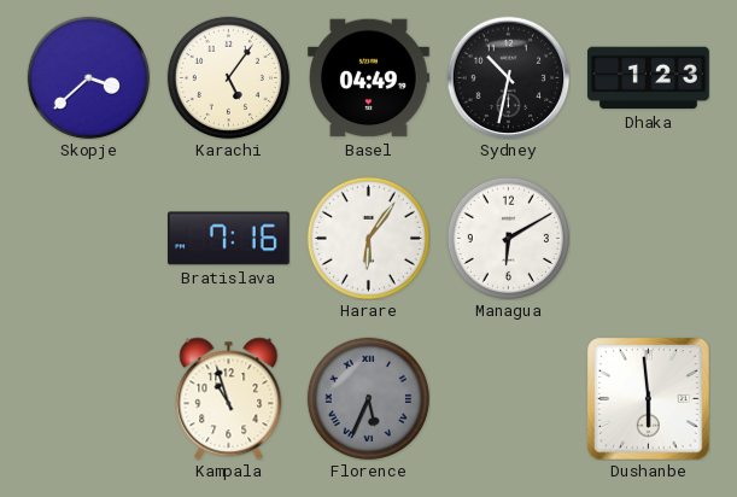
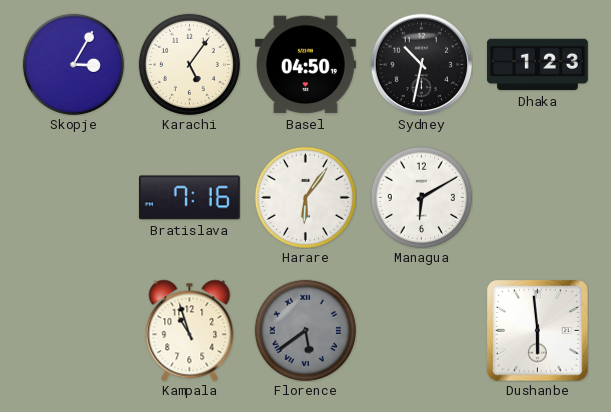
Skopje: 3:38 -> 3:05
Basel: 04:49 -> 04:50
Florence: 5:34 -> 5:39
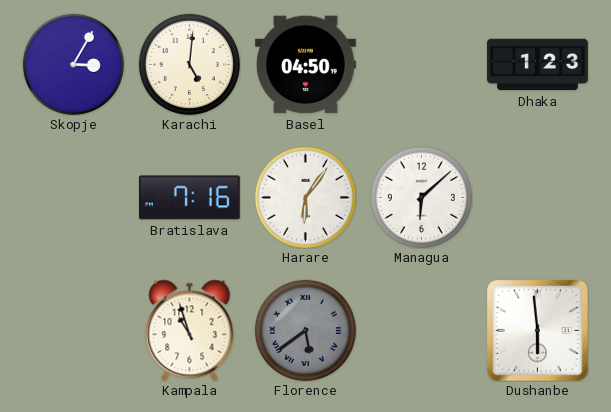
Karachi: 5:06 -> 5:01
Sydney: 10:32 -> none
Managua: 6:10 -> 6:08
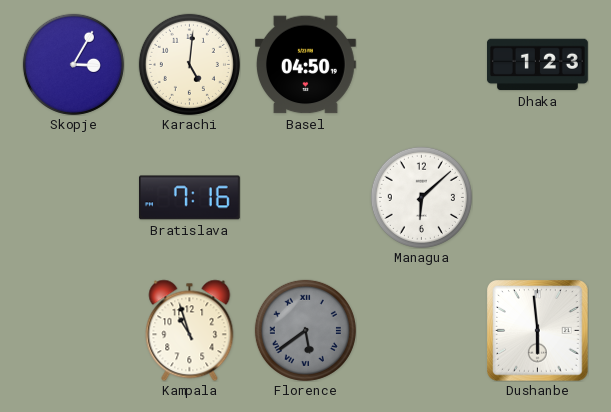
Harare: 6:06 -> none
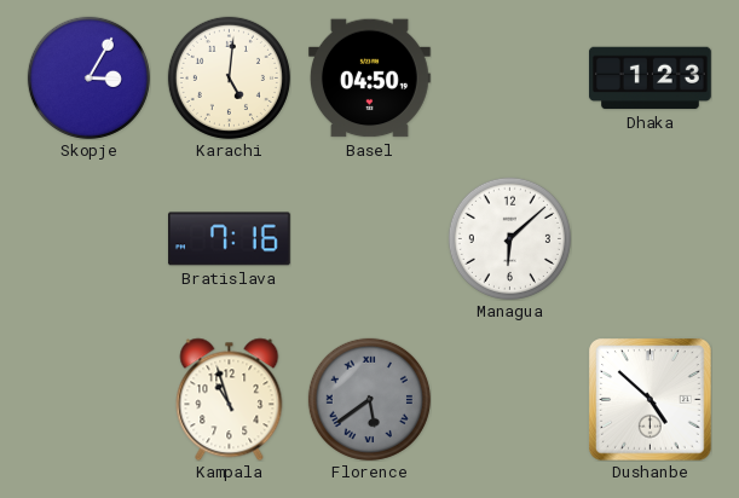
Dushanbe: 5:59 -> 4:52
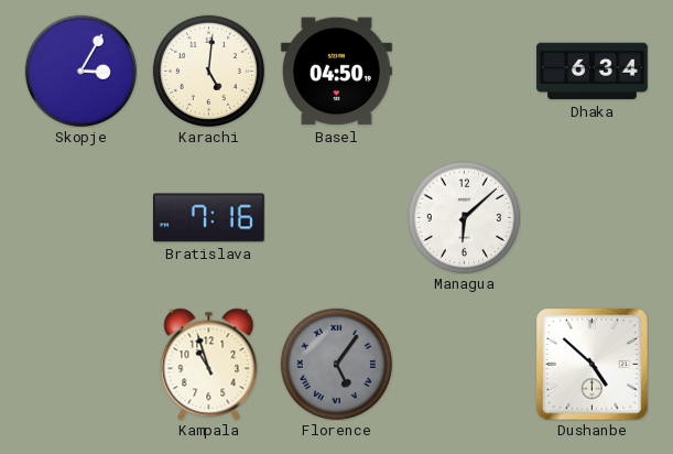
Dhaka: 1:23 -> 6:34
Florence: 5:39 -> 5:06
